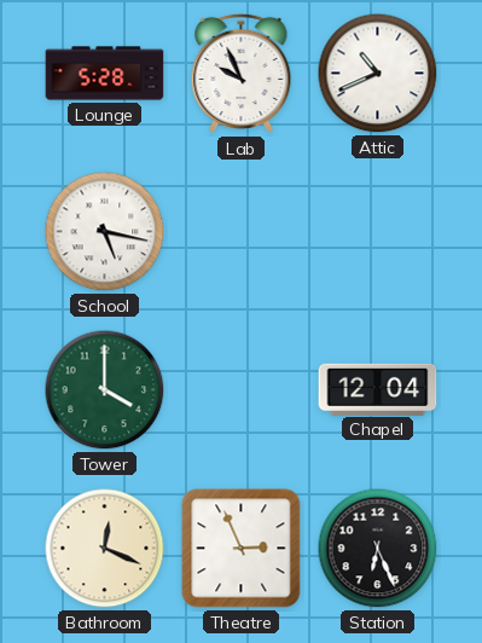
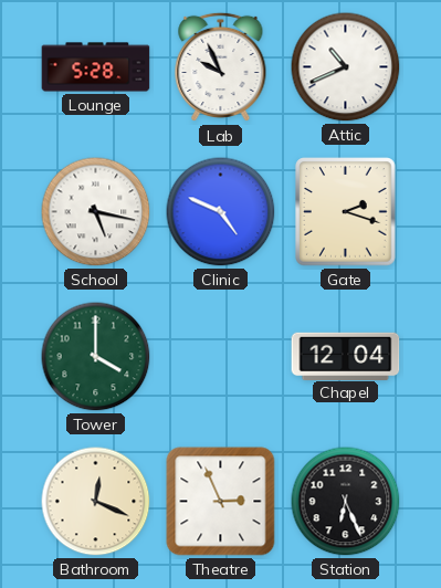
Clinic: none -> 4:49
Gate: none -> 2:18
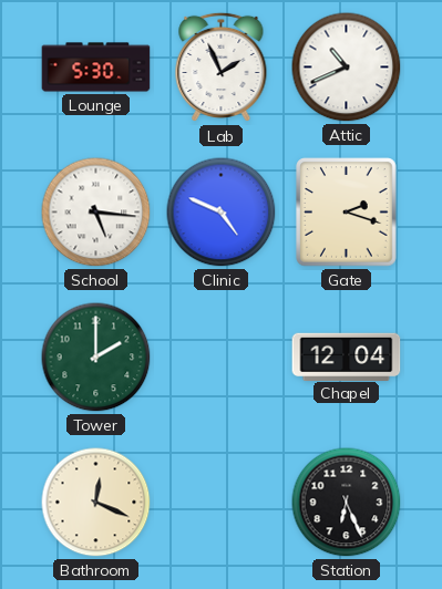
Lounge: 5:28 -> 5:30
Lab: 9:56 -> 1:56
School: 5:17 -> 5:16
Tower: 4:00 -> 2:00
Theatre: 2:56 -> none
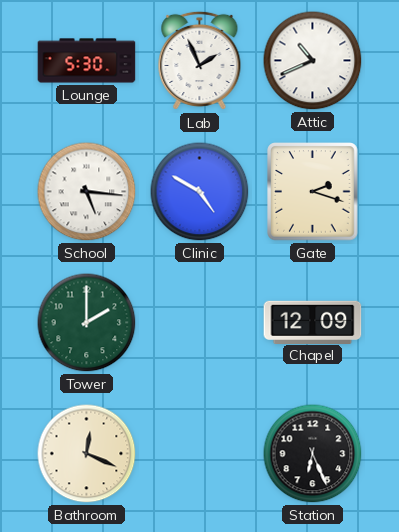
Clinic: 4:49 -> 4:50
Chapel: 12:04 -> 12:09
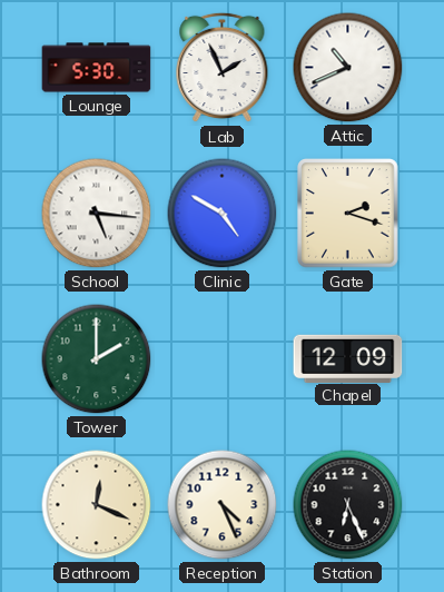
Reception: none -> 4:26
